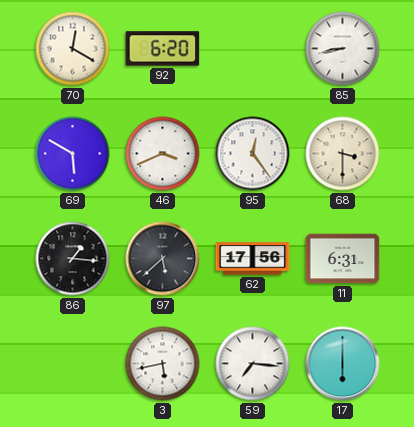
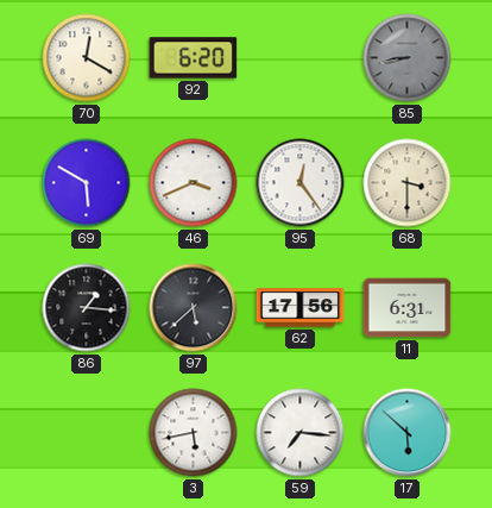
85 dial: white -> grey
17: 6:00 -> 5:52
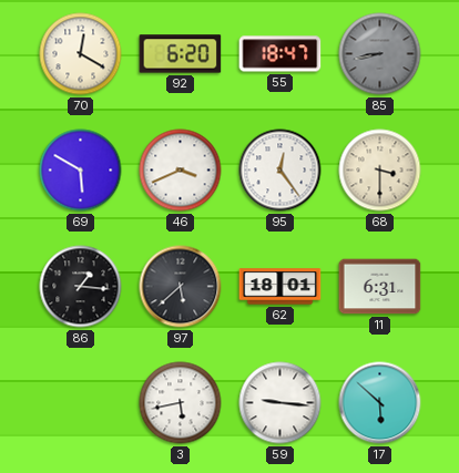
55: none -> 18:47
62: 17:56 -> 18:01
59: 7:16 -> 9:16
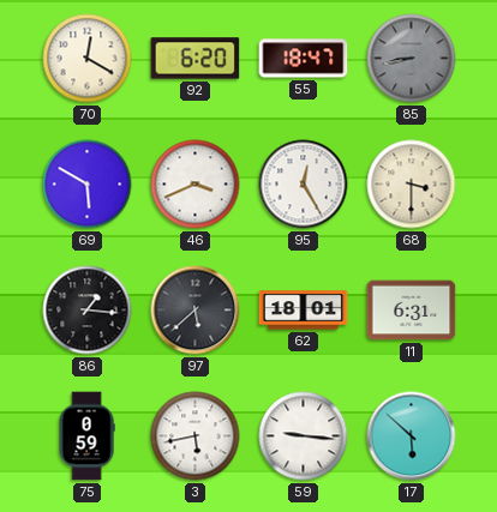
95: 12:24 -> 12:25
75: none -> 0:59
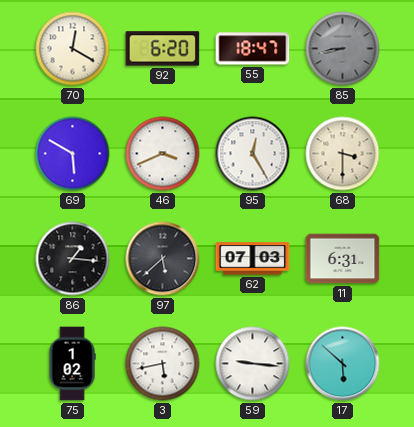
62: 18:01 -> 07:03
75: 0:59 -> 1:02
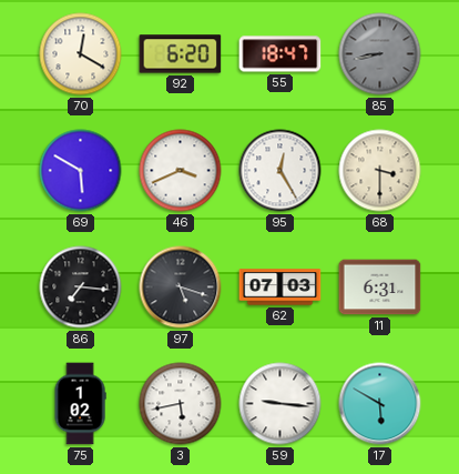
86: 1:16 -> 7:16
97: 5:38 -> 5:18
17: 5:52 -> 5:50
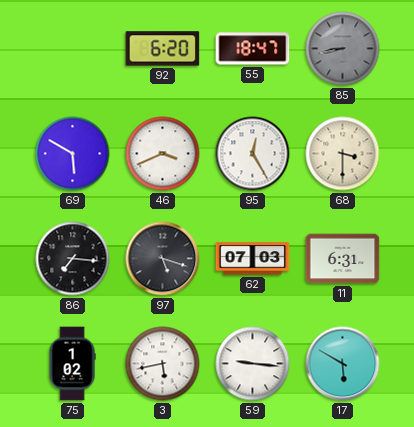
70: 12:20 -> none
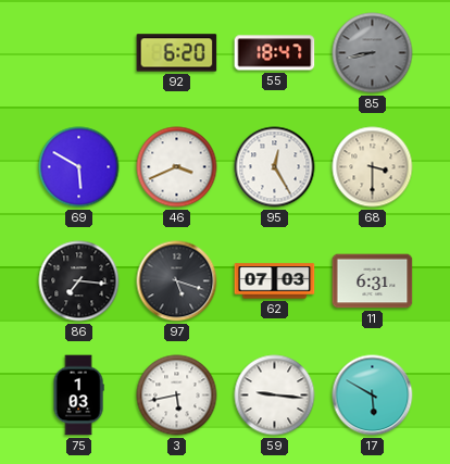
75: 1:02 -> 1:03
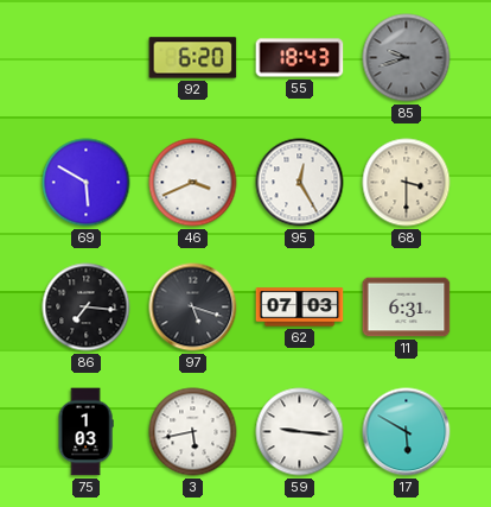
55: 18:47 -> 18:43
85: 8:43 -> 9:42
